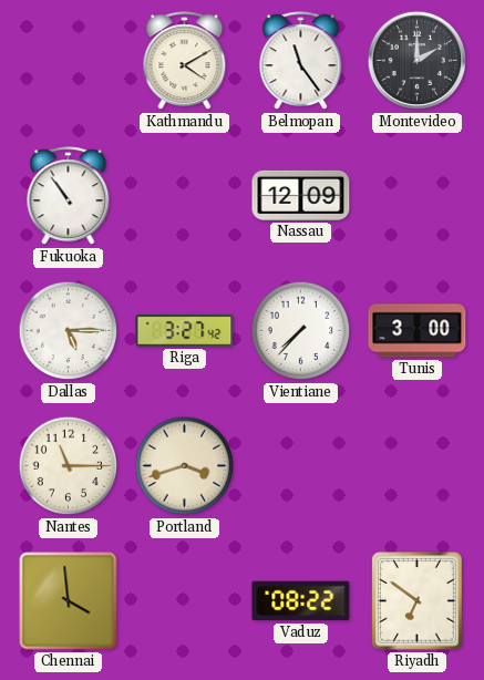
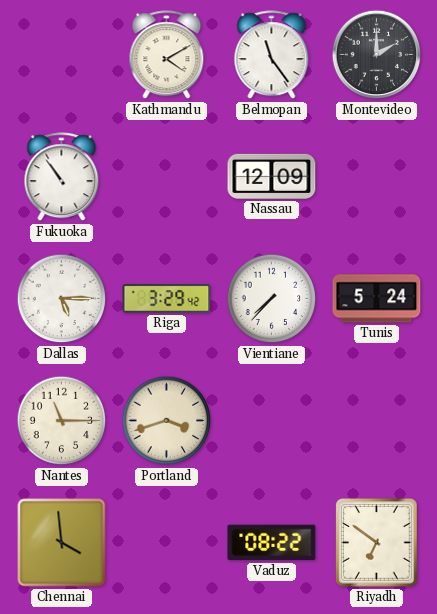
Riga: 3:27 -> 3:29
Tunis: 3:00 -> 5:24
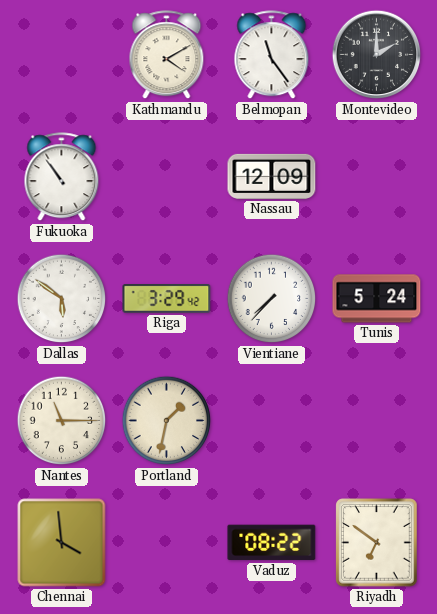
Dallas: 5:15 -> 5:51
Portland: 3:42 -> 1:32
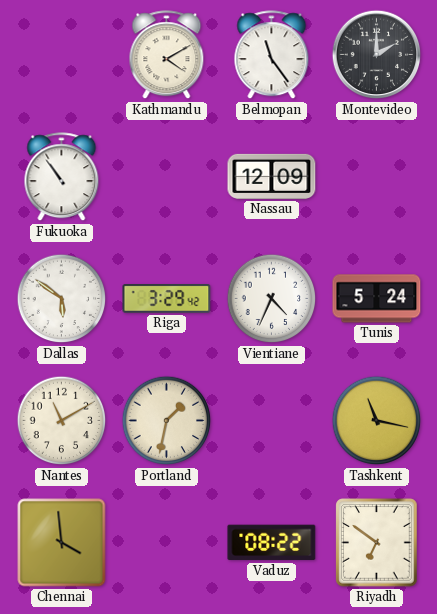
Vientiane: 7:37 -> 4:34
Nantes: 11:15 -> 11:10
Tashkent: none -> 11:17
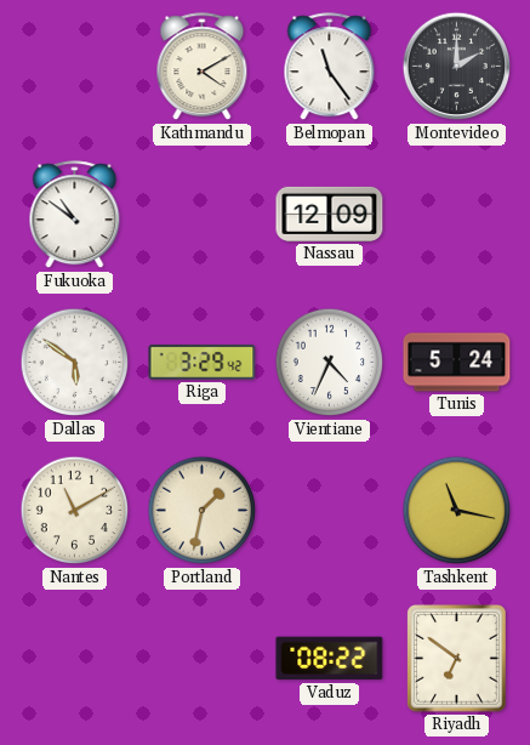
Fukuoka: 10:54 -> 10:51
Chennai: 3:59 -> none
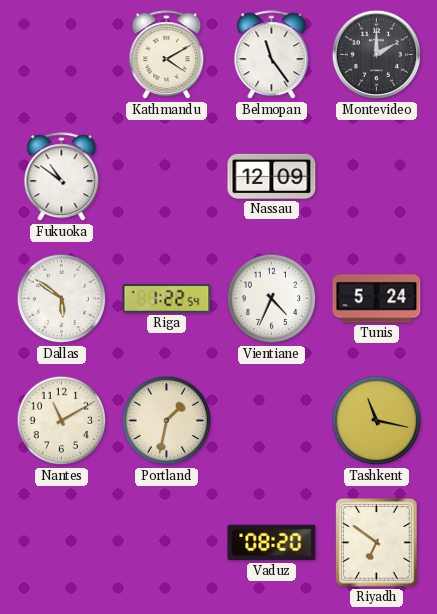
Riga: 3:29 -> 1:22
Vaduz: 08:22 -> 08:20
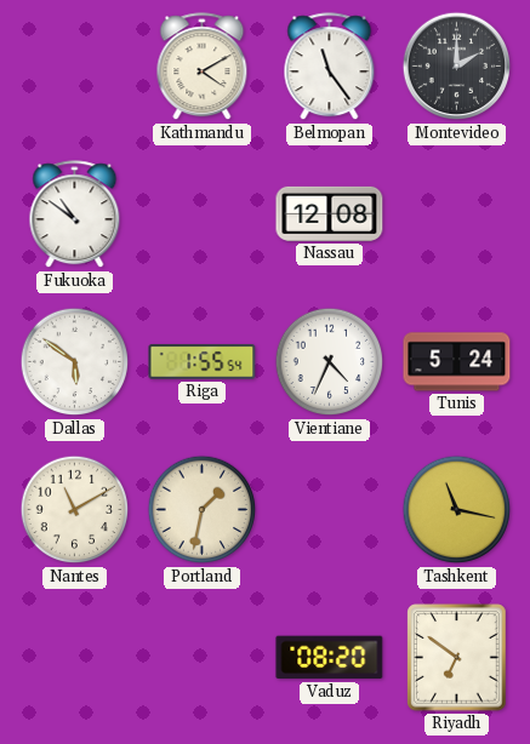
Nassau: 12:09 -> 12:08
Riga: 1:22 -> 1:55
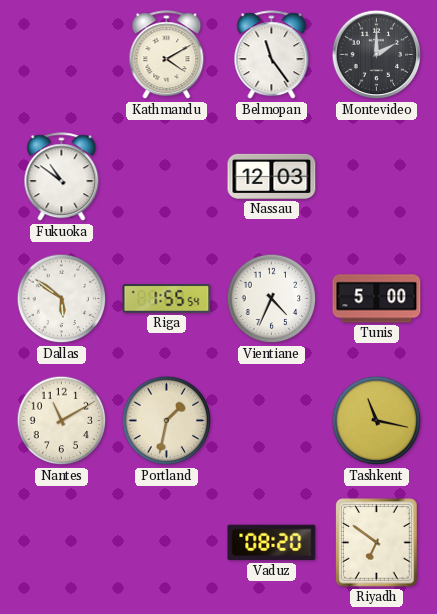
Nassau: 12:08 -> 12:03
Tunis: 5:24 -> 5:00
